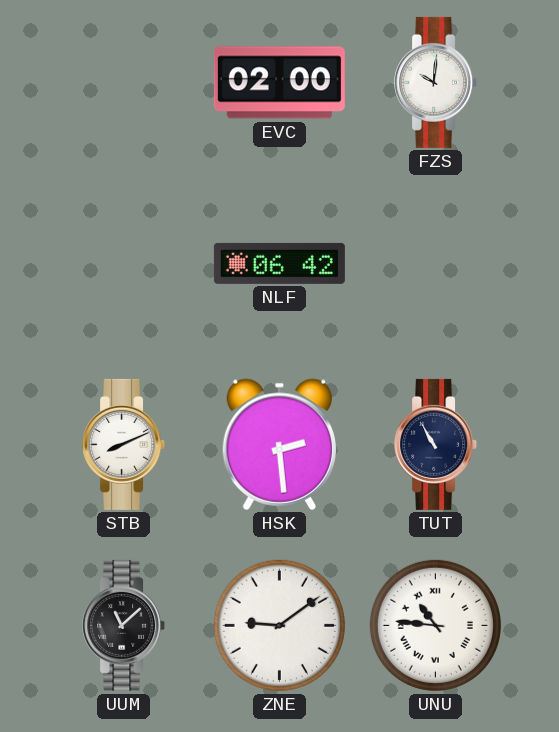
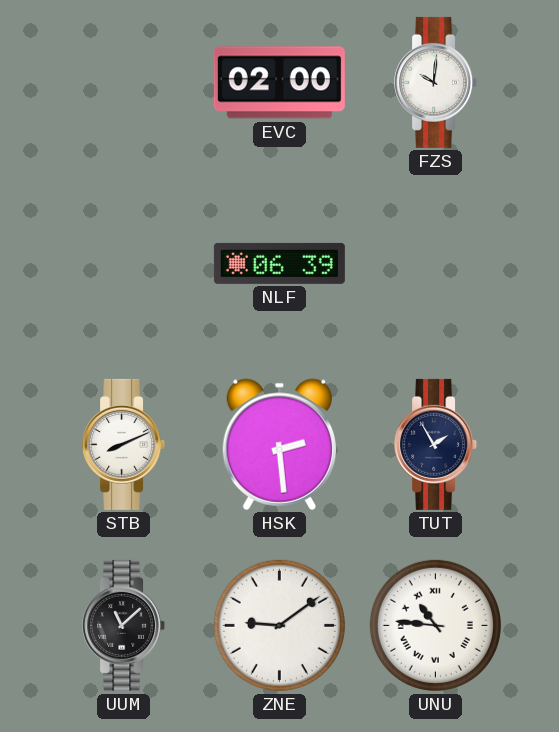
NLF: 06:42 -> 06:39
TUT: 10:55 -> 1:55
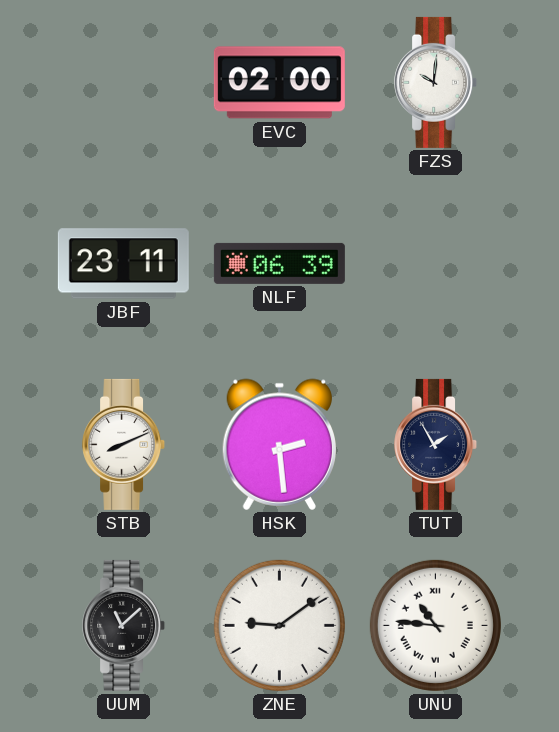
JBF: none -> 23:11
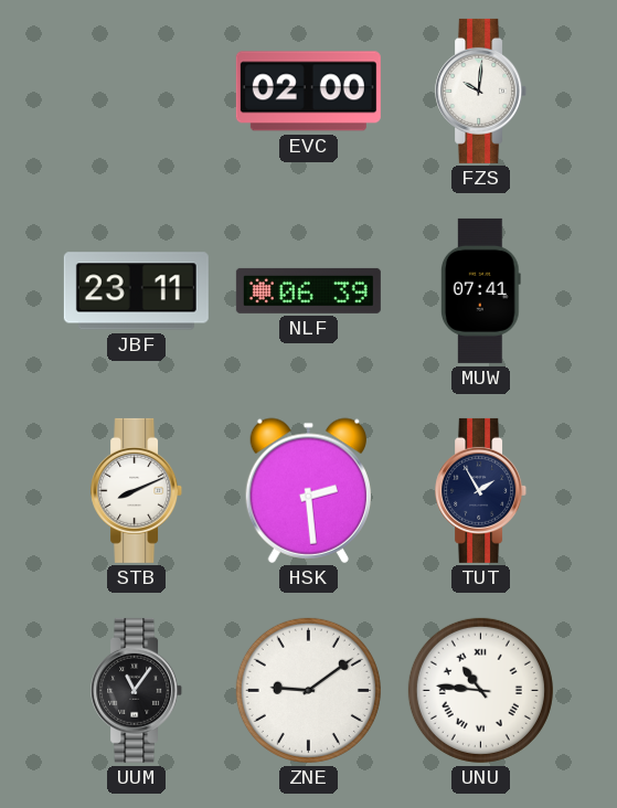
MUW: none -> 07:41
UUM: 11:08 -> 11:06
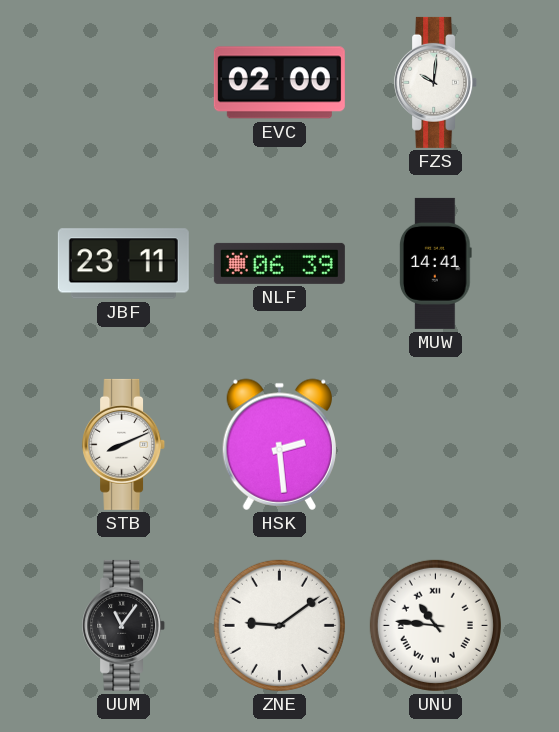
MUW: 07:41 -> 14:41
TUT: 1:55 -> none
